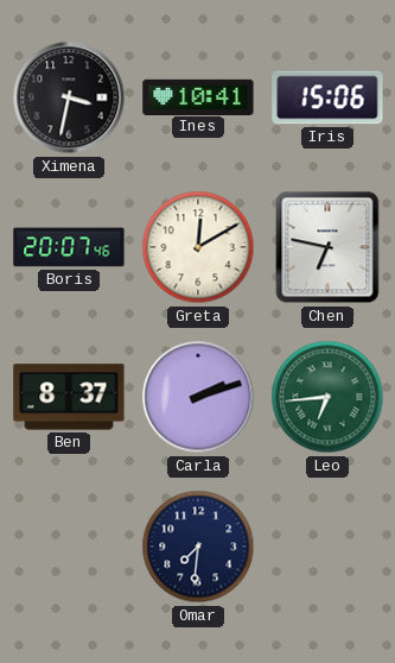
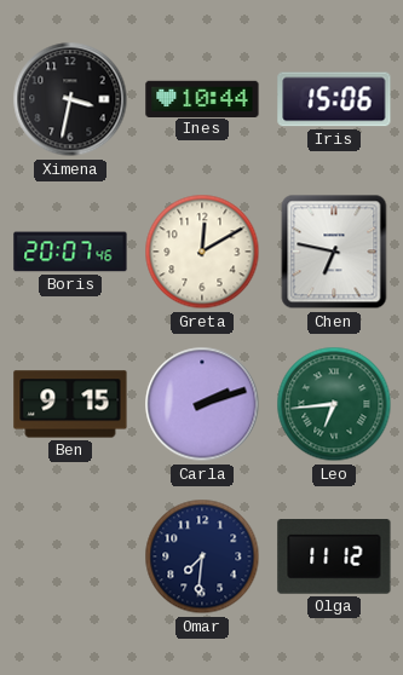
Ines: 10:41 -> 10:44
Ben: 8:37 -> 9:15
Olga: none -> 11:12
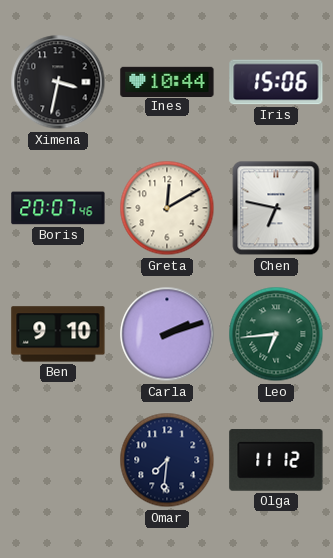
Ben: 9:15 -> 9:10
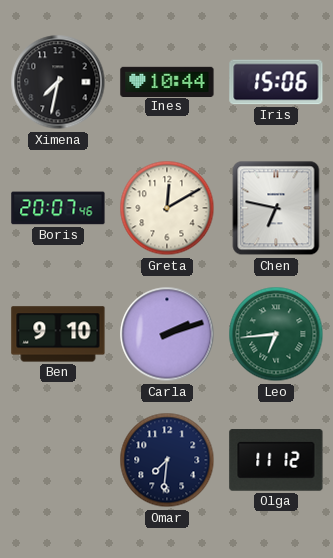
Ximena: 3:32 -> 7:32
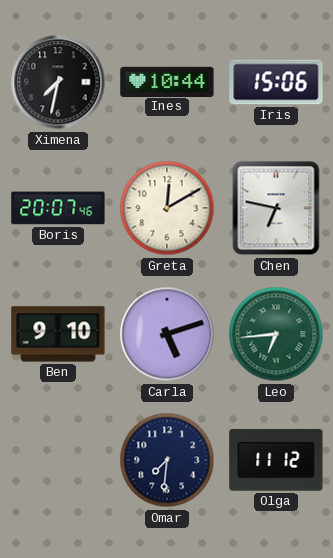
Carla: 2:12 -> 5:12
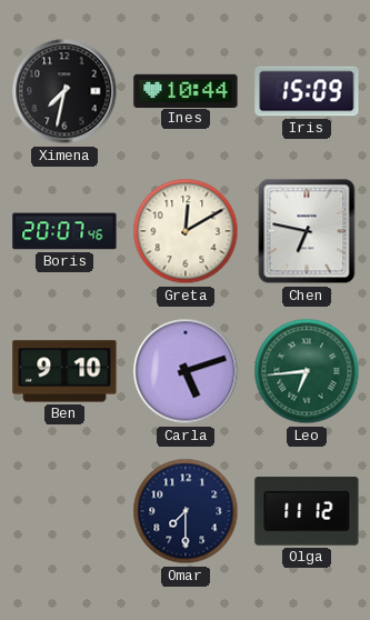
Iris: 15:06 -> 15:09
Omar: 7:31 -> 7:30
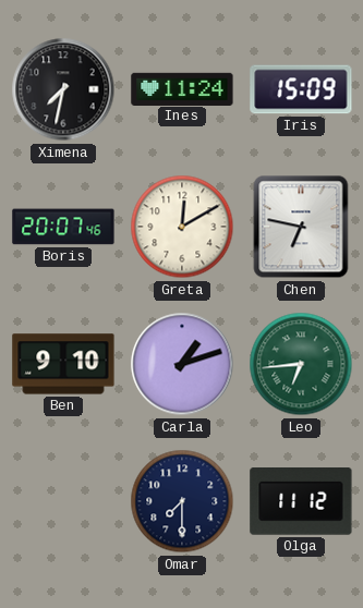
Ines: 10:44 -> 11:24
Carla: 5:12 -> 1:12
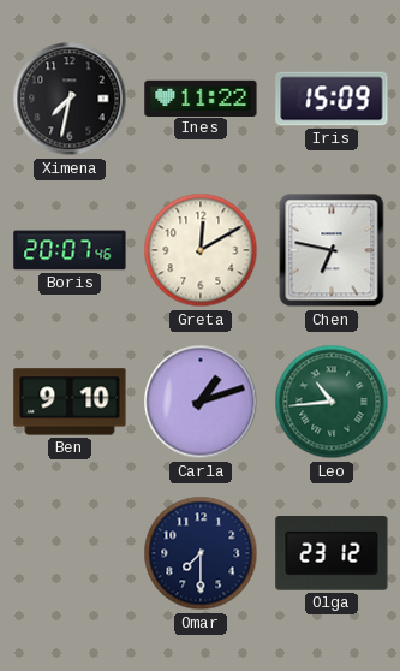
Ines: 11:24 -> 11:22
Leo: 6:44 -> 10:44
Olga: 11:12 -> 23:12
